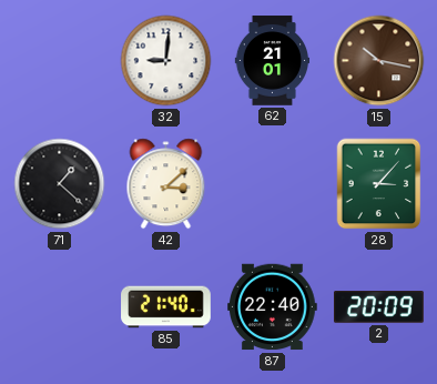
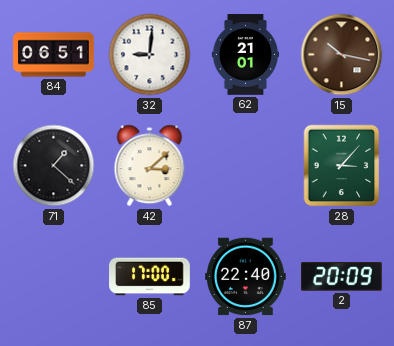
84: none -> 06:51
85: 21:40 -> 17:00
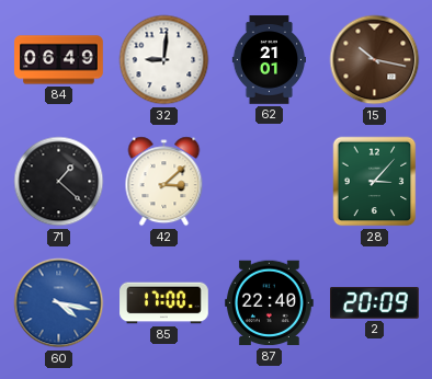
84: 06:51 -> 06:49
60: none -> 4:17
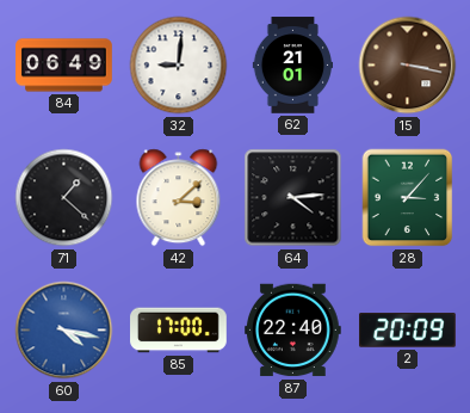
15: 10:17 -> 3:17
64: none -> 4:14
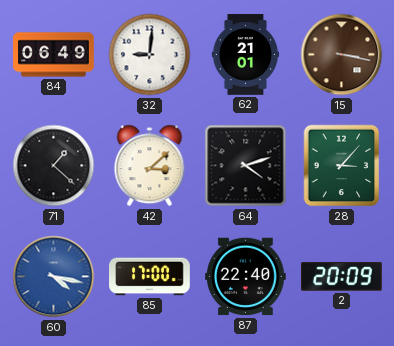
64: 4:14 -> 4:12
